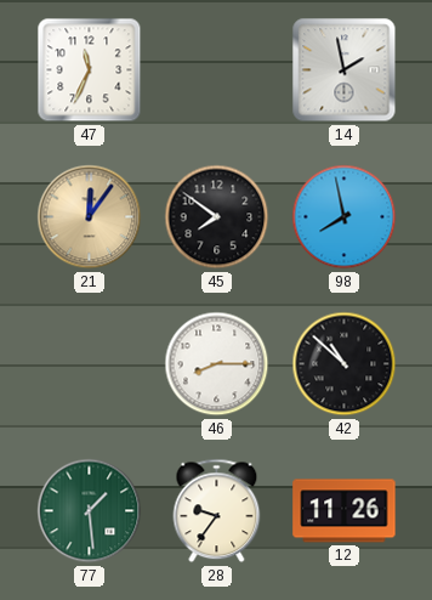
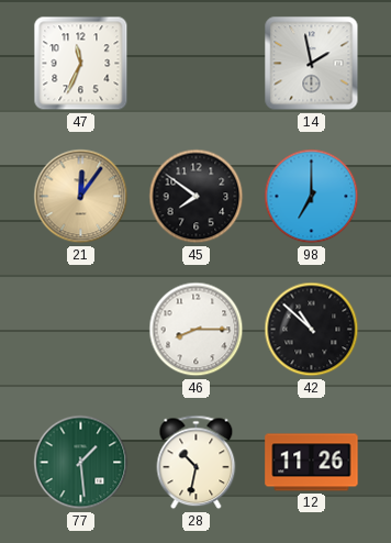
98: 7:58 -> 7:00
28: 9:36 -> 10:32
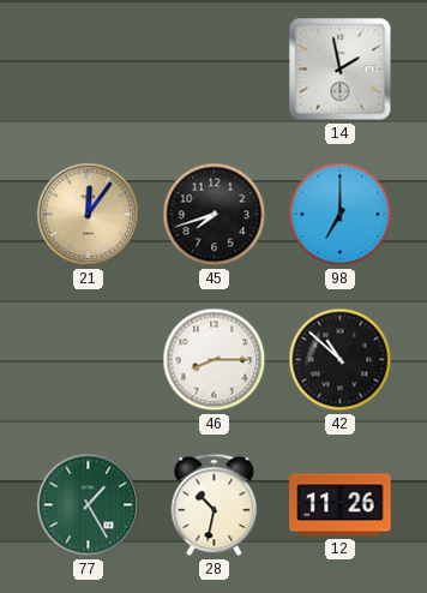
47: 11:34 -> none
45: 7:51 -> 7:42
77: 1:29 -> 1:25
